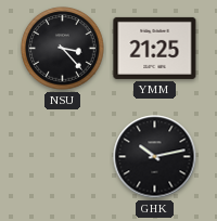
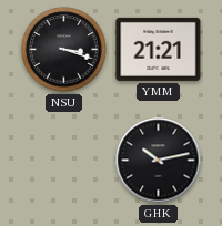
NSU: 3:23 -> 3:18
YMM: 21:25 -> 21:21
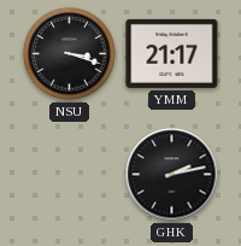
YMM: 21:21 -> 21:17
GHK: 10:13 -> 2:13
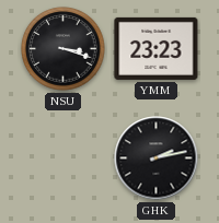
YMM: 21:17 -> 23:23
